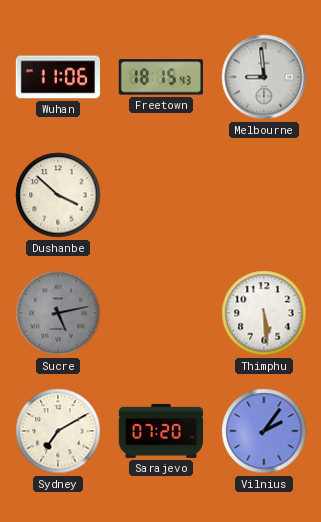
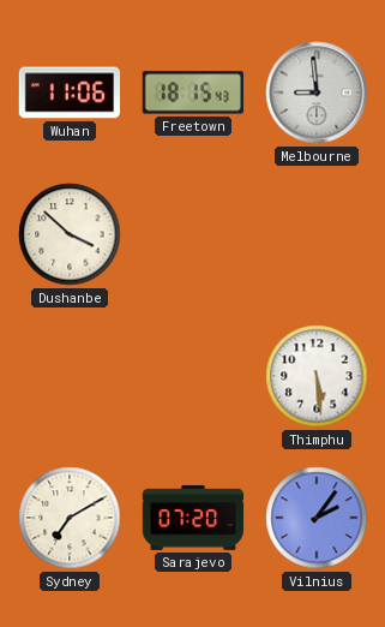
Sucre: 5:13 -> none
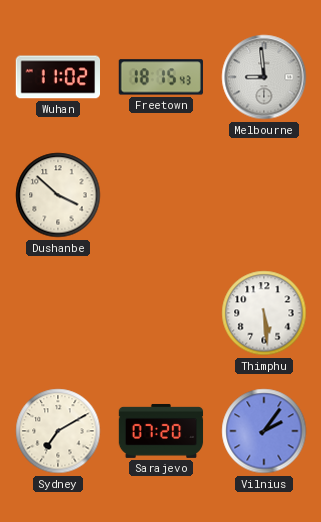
Wuhan: 11:06 -> 11:02
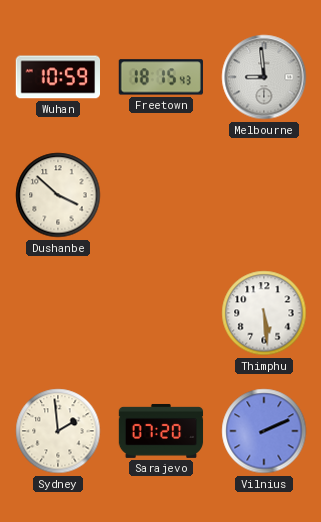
Wuhan: 11:02 -> 10:59
Sydney: 7:10 -> 1:59
Vilnius: 2:06 -> 2:11
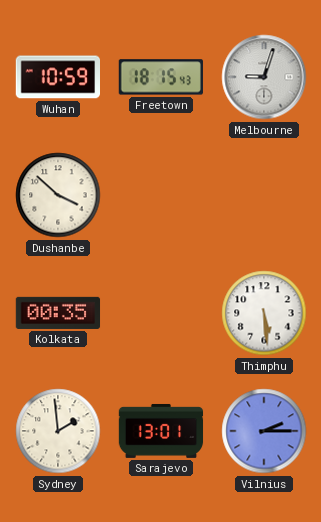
Melbourne: 8:59 -> 9:03
Kolkata: none -> 00:35
Sarajevo: 07:20 -> 13:01
Vilnius: 2:11 -> 2:15
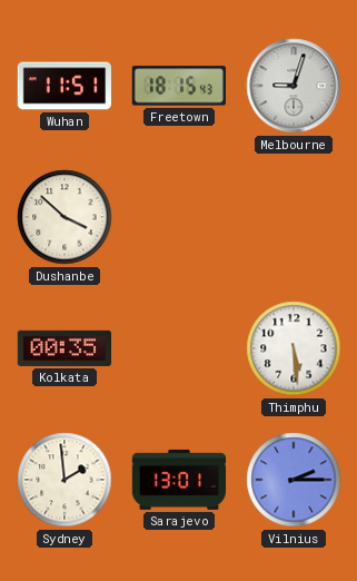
Wuhan: 10:59 -> 11:51
